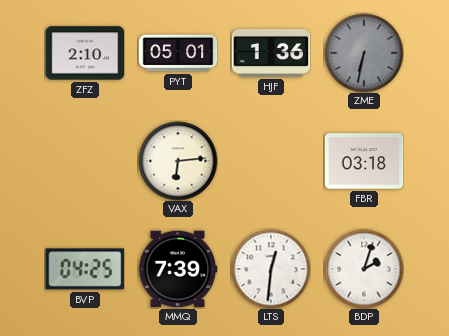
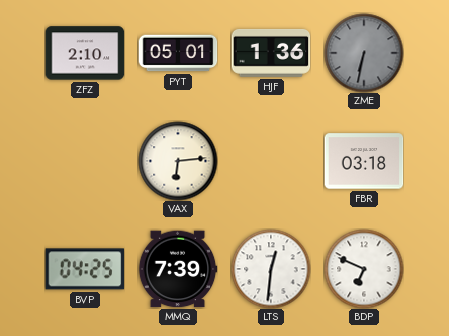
BDP: 2:03 -> 6:49
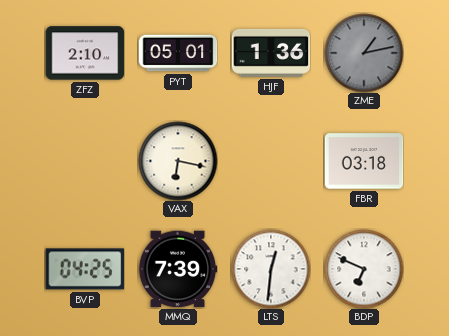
ZME: 6:32 -> 1:13
VAX: 6:14 -> 6:17
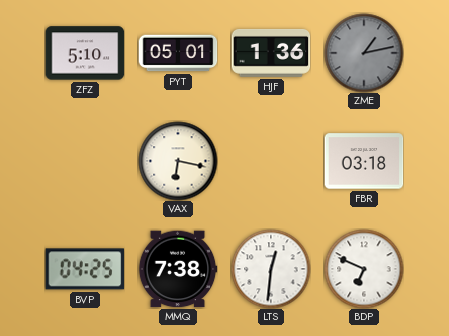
ZFZ: 2:10 -> 5:10
MMQ: 7:39 -> 7:38
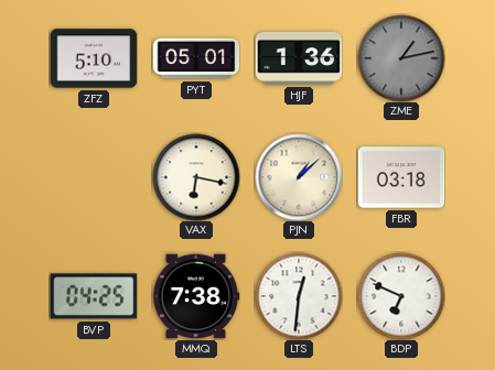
PJN: none -> 1:08
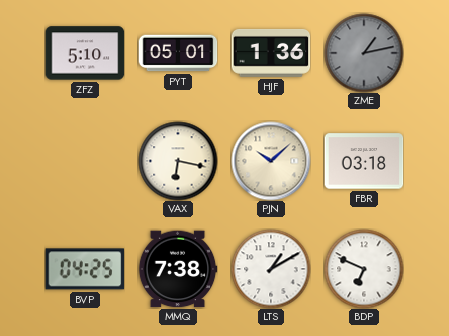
PJN: 1:08 -> 10:08
LTS: 12:31 -> 1:10
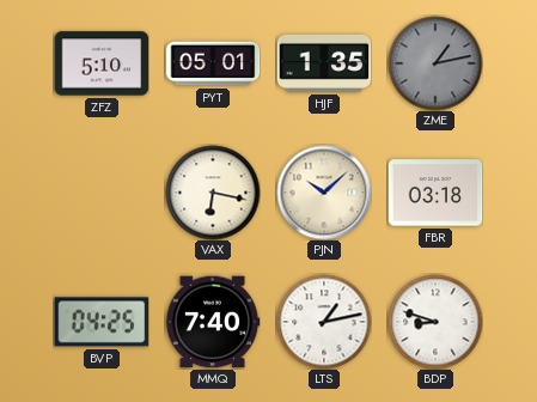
HJF: 1:36 -> 1:35
MMQ: 7:38 -> 7:40
LTS: 1:10 -> 1:13
BDP: 6:49 -> 8:48
